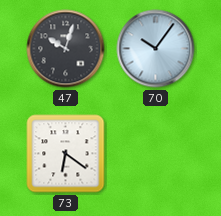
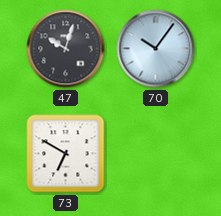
73: 6:21 -> 6:50
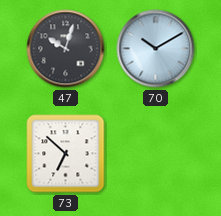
70: 10:06 -> 10:10
73: 6:50 -> 6:52
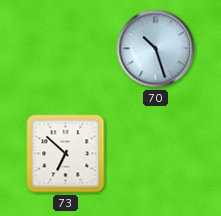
47: 10:03 -> none
70: 10:10 -> 10:27
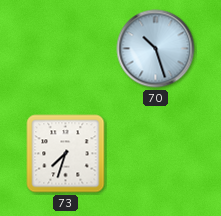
73: 6:52 -> 7:33
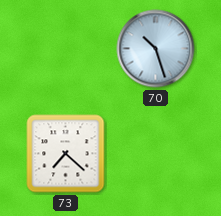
73: 7:33 -> 7:22
